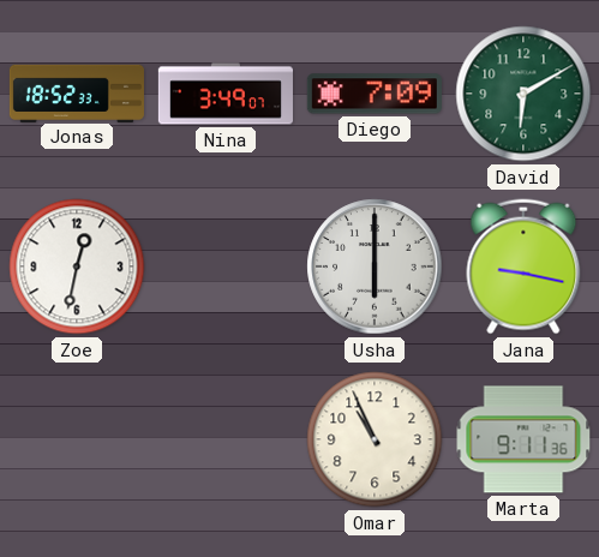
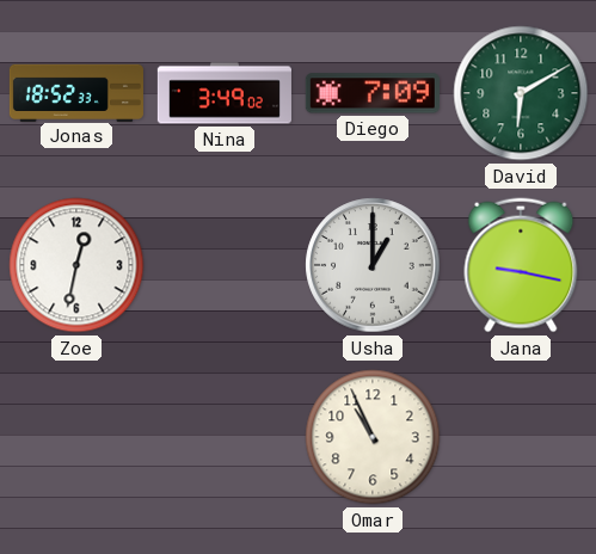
Nina: 3:49:07 -> 3:49:02
Usha: 6:00 -> 1:00
Marta: 9:11 -> none
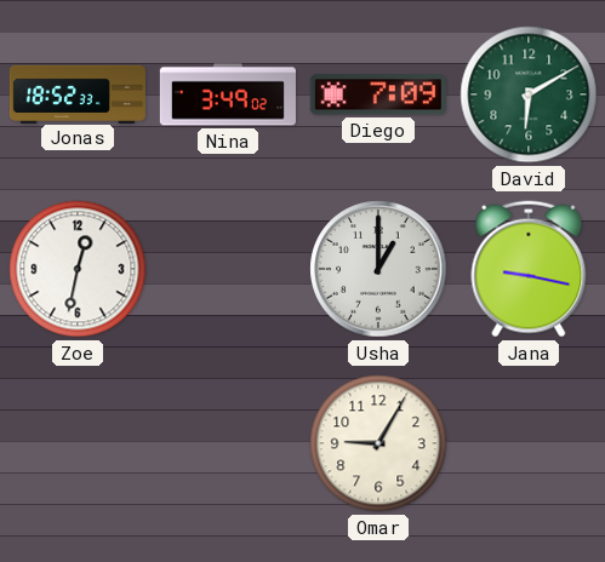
Omar: 10:56 -> 9:05
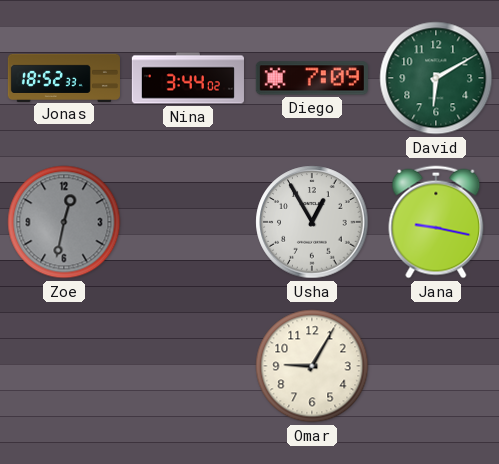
Nina: 3:49 -> 3:44
Zoe dial: white -> grey
Usha: 1:00 -> 12:55
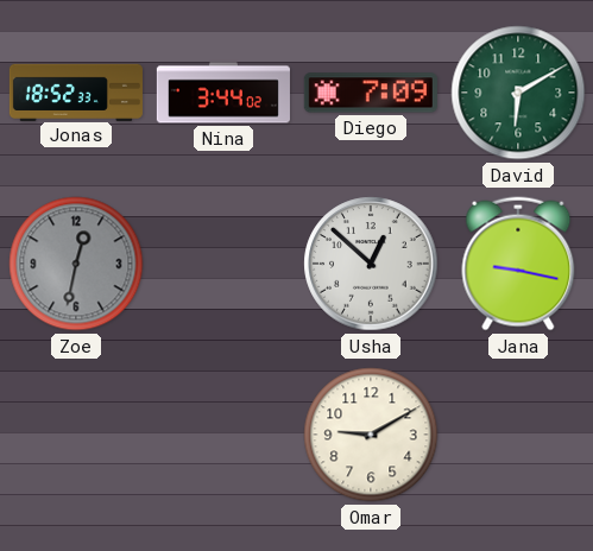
Usha: 12:55 -> 12:52
Omar: 9:05 -> 9:10
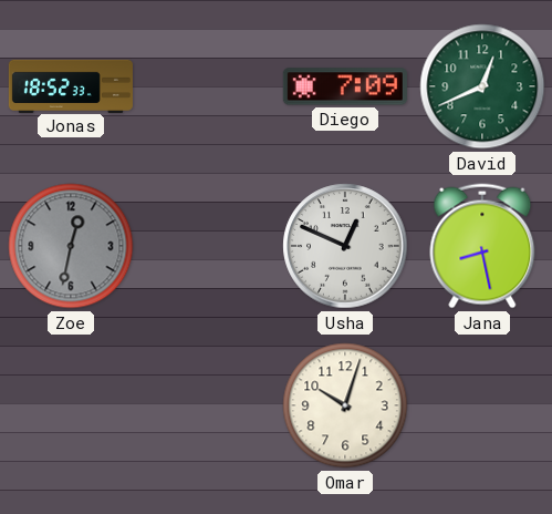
Nina: 3:44 -> none
David: 6:10 -> 12:41
Usha: 12:52 -> 12:49
Jana: 9:17 -> 8:28
Omar: 9:10 -> 10:03
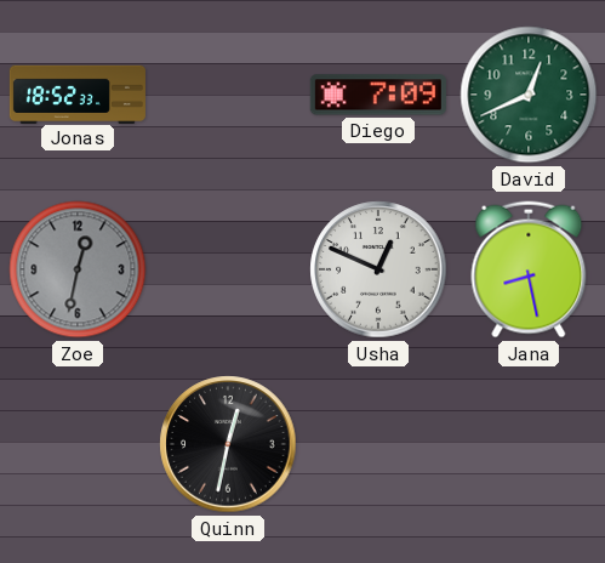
Quinn: none -> 12:32
Omar: 10:03 -> none
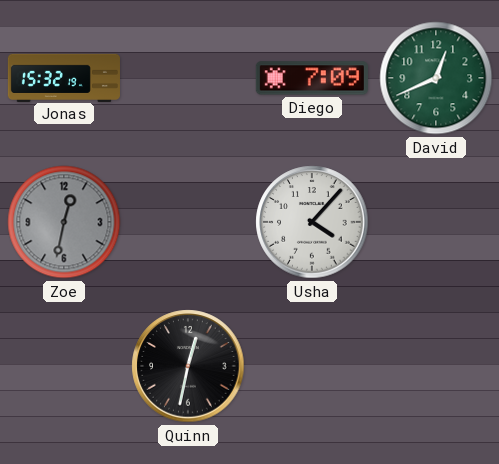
Jonas: 18:52 -> 15:32
Usha: 12:49 -> 4:07
Jana: 8:28 -> none
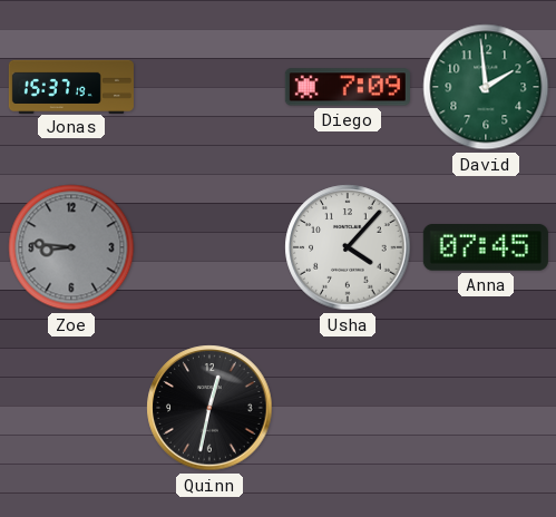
Jonas: 15:32 -> 15:37
David: 12:41 -> 1:59
Zoe: 12:32 -> 8:46
Anna: none -> 07:45
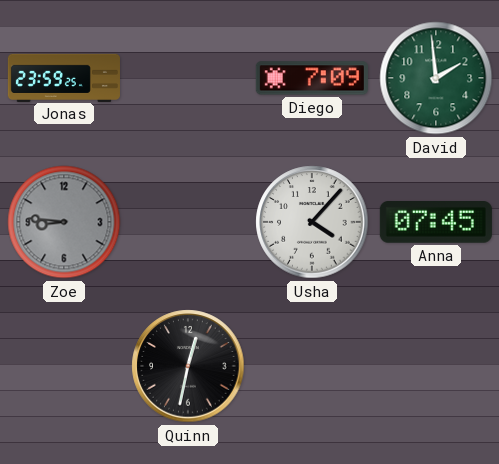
Jonas: 15:37 -> 23:59
